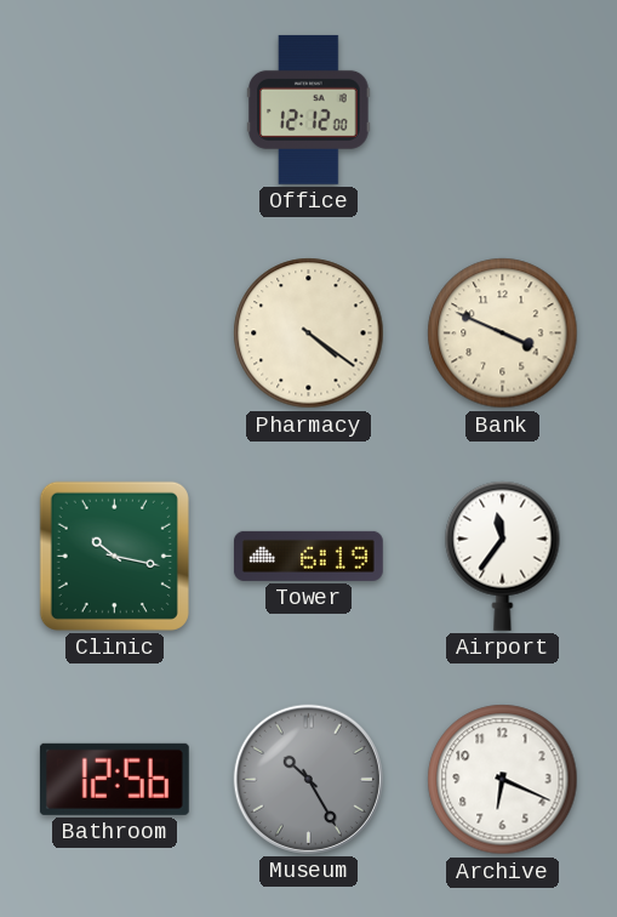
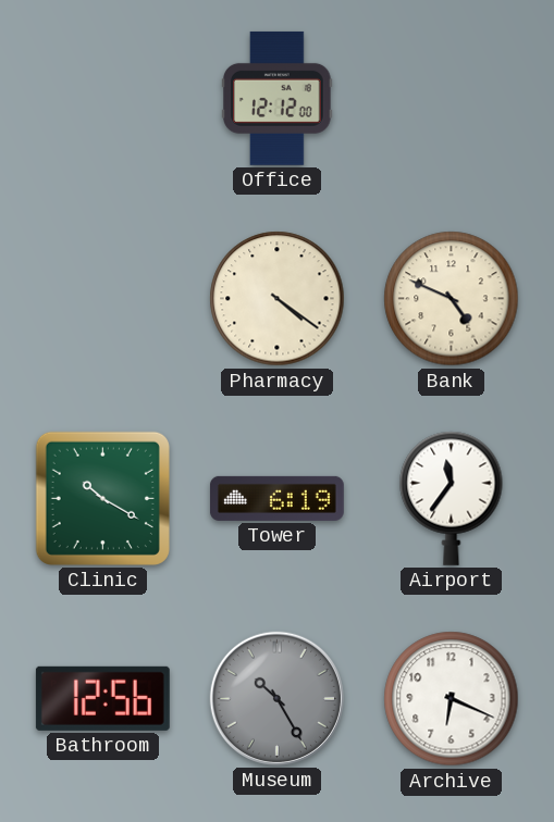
Bank: 3:49 -> 4:49
Clinic: 10:17 -> 10:20
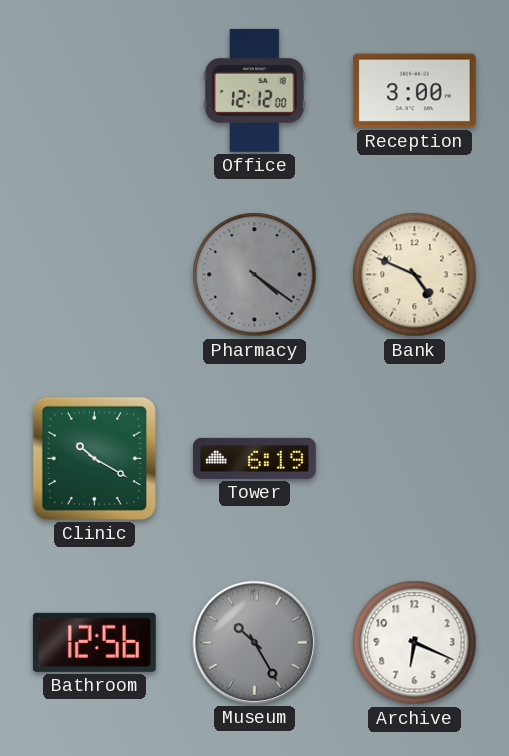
Reception: none -> 3:00
Pharmacy dial: cream -> grey
Airport: 11:36 -> none
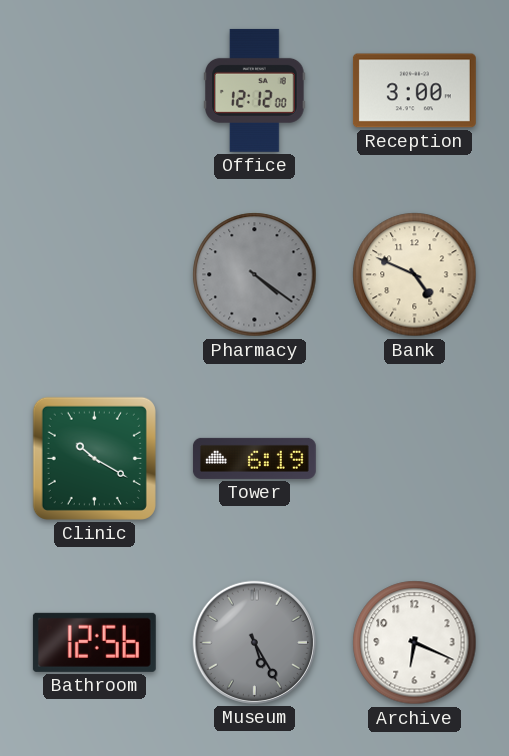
Museum: 10:25 -> 5:25
